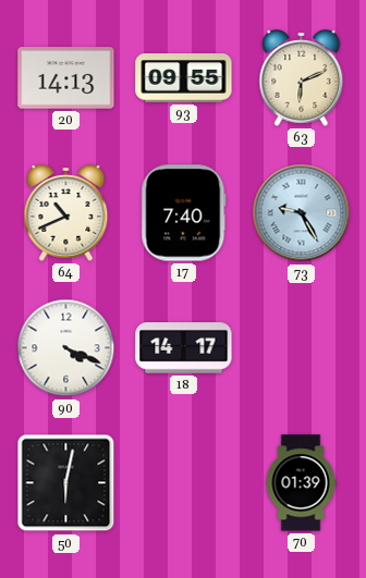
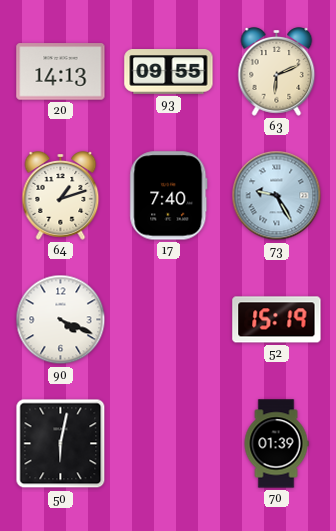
64: 10:41 -> 1:12
18: 14:17 -> none
52: none -> 15:19
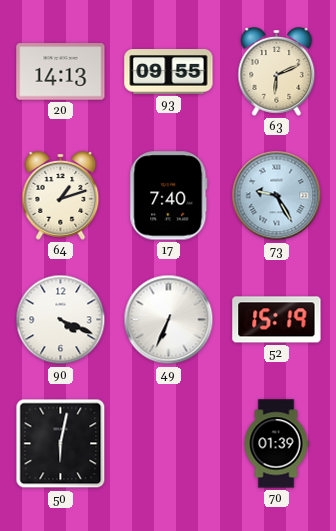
49: none -> 6:34
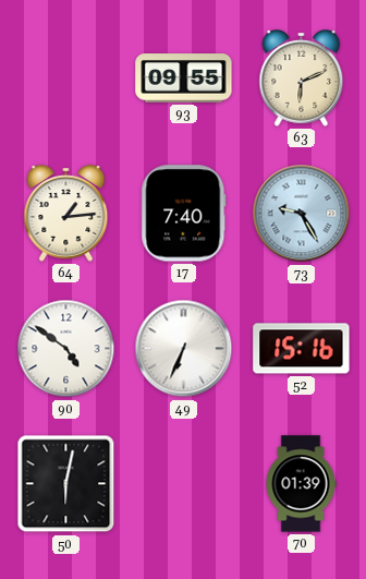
20: 14:13 -> none
64: 1:12 -> 1:14
90: 4:19 -> 4:51
52: 15:19 -> 15:16
